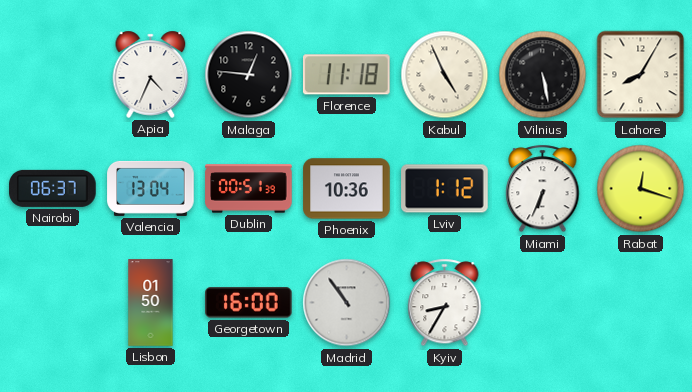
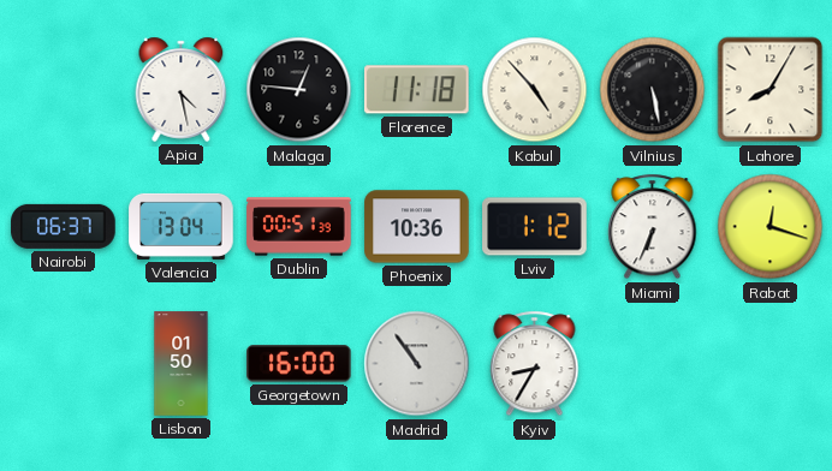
Apia: 4:34 -> 4:28
Kabul: 4:56 -> 4:53
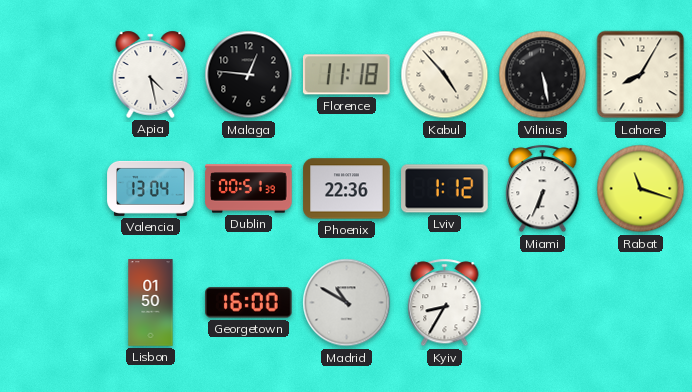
Nairobi: 06:37 -> none
Phoenix: 10:36 -> 22:36
Rabat: 12:18 -> 11:18
Madrid: 10:54 -> 10:50
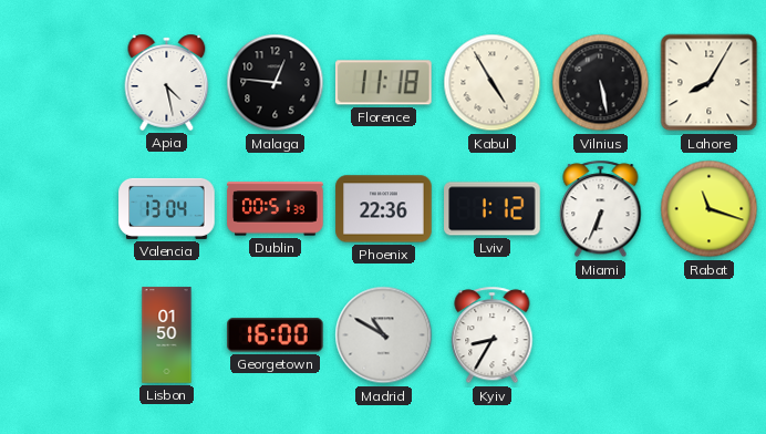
Kabul: 4:53 -> 4:55
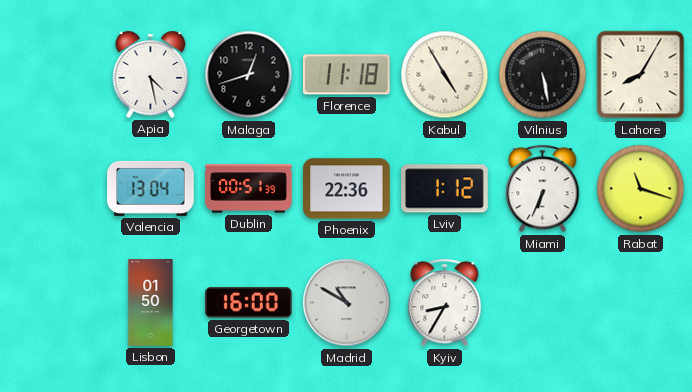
Malaga: 12:46 -> 12:42
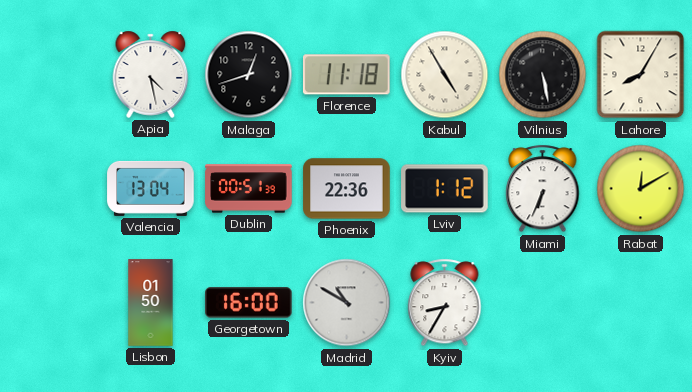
Rabat: 11:18 -> 12:10
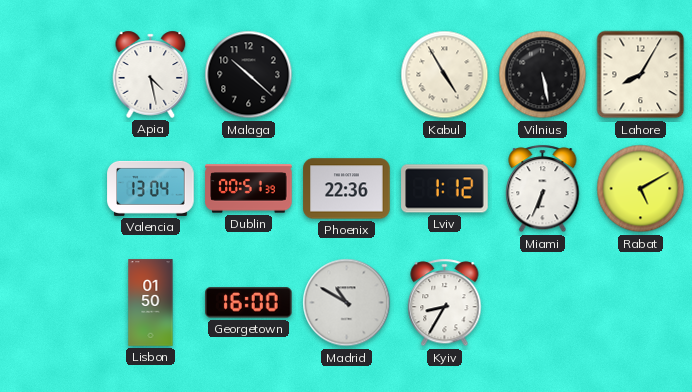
Malaga: 12:42 -> 10:22
Florence: 11:18 -> none
Rabat: 12:10 -> 5:10
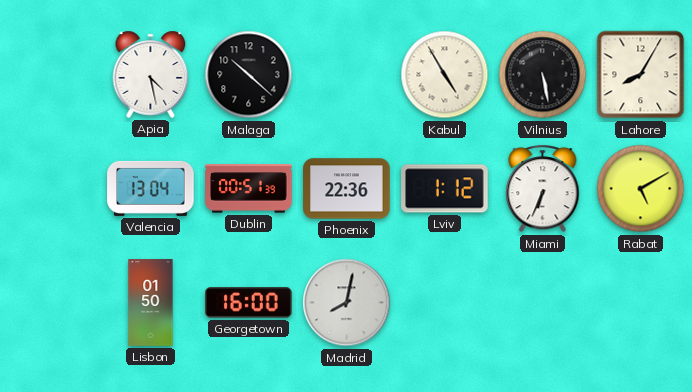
Madrid: 10:50 -> 8:02
Kyiv: 8:35 -> none
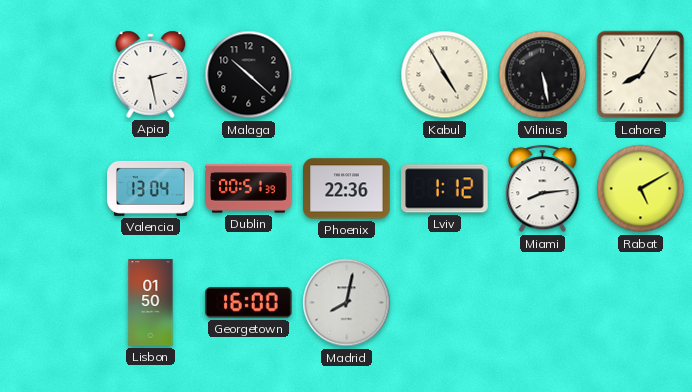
Apia: 4:28 -> 2:28
Miami: 6:34 -> 8:14
